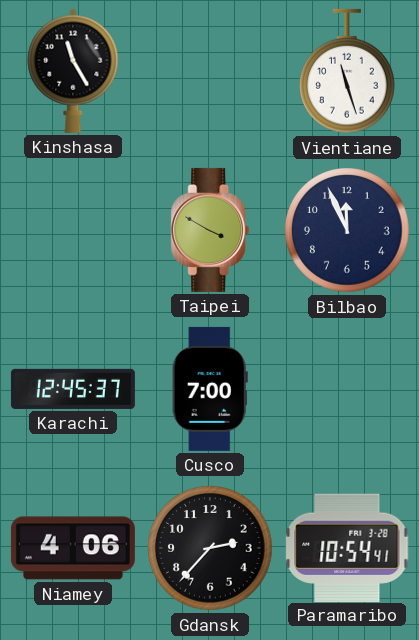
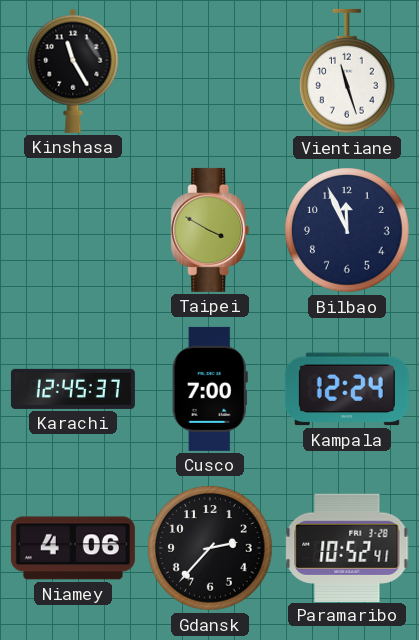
Kampala: none -> 12:24
Paramaribo: 10:54 -> 10:52
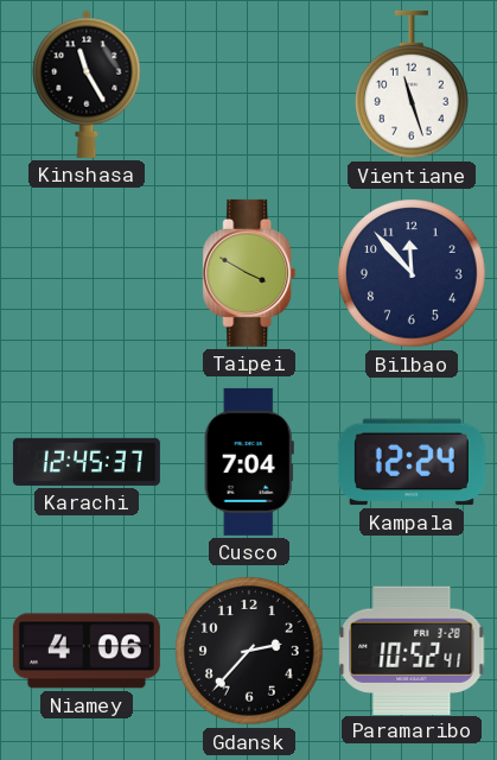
Bilbao: 11:56 -> 11:53
Cusco: 7:00 -> 7:04
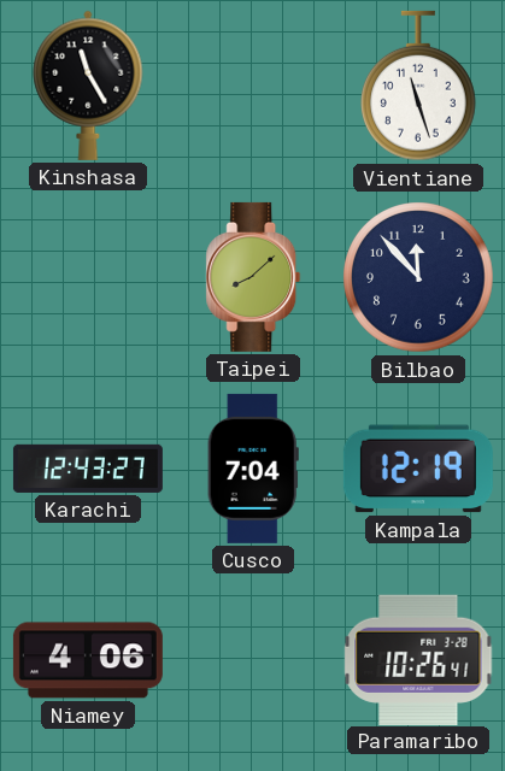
Taipei: 3:50 -> 8:08
Karachi: 12:45 -> 12:43
Kampala: 12:24 -> 12:19
Gdansk: 2:37 -> none
Paramaribo: 10:52 -> 10:26
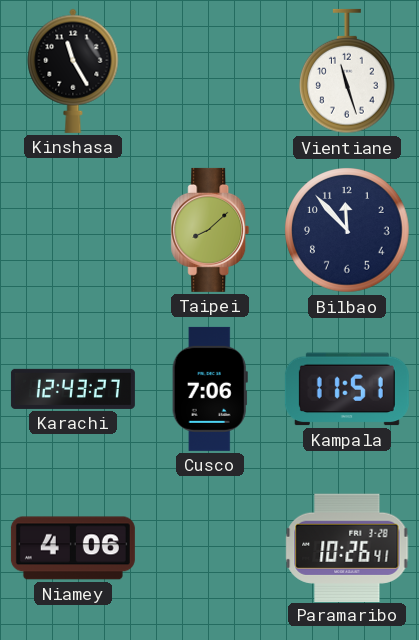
Cusco: 7:04 -> 7:06
Kampala: 12:19 -> 11:51
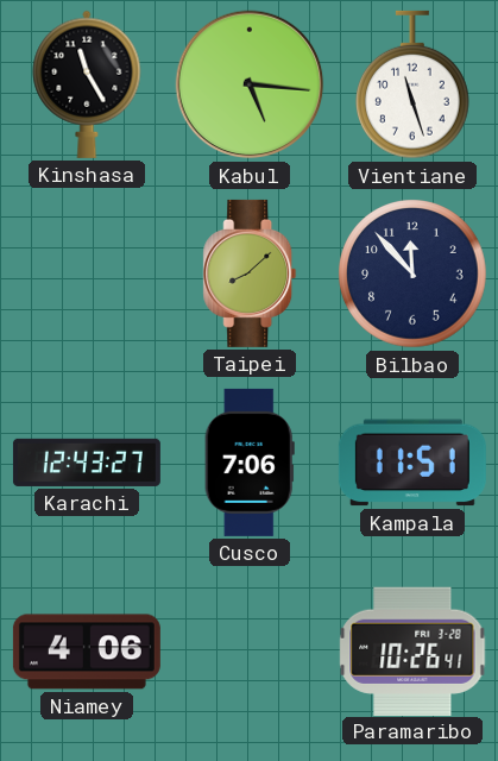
Kabul: none -> 5:16
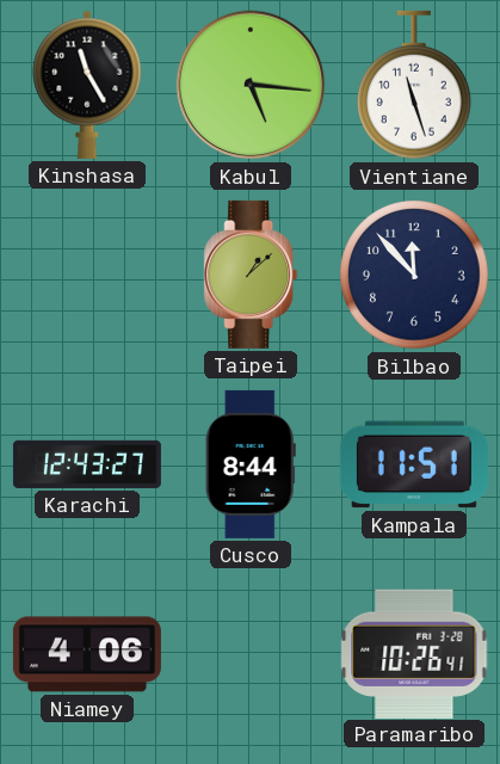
Taipei: 8:08 -> 1:08
Cusco: 7:06 -> 8:44
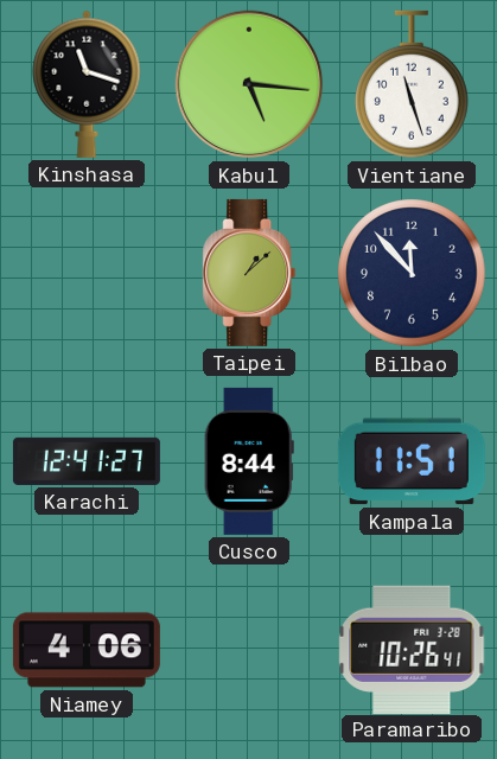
Kinshasa: 11:25 -> 11:18
Karachi: 12:43 -> 12:41
